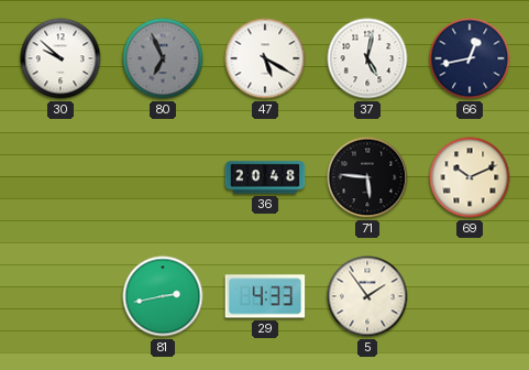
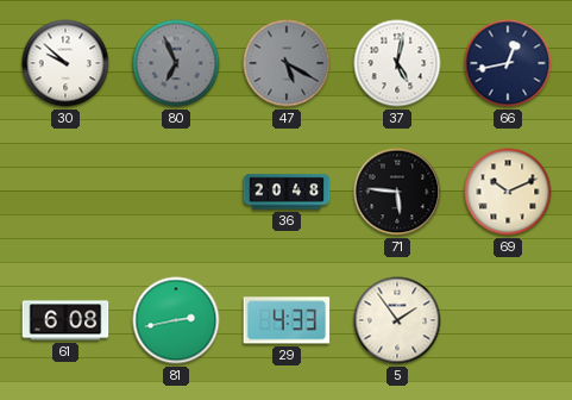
47 dial: white -> grey
61: none -> 6:08
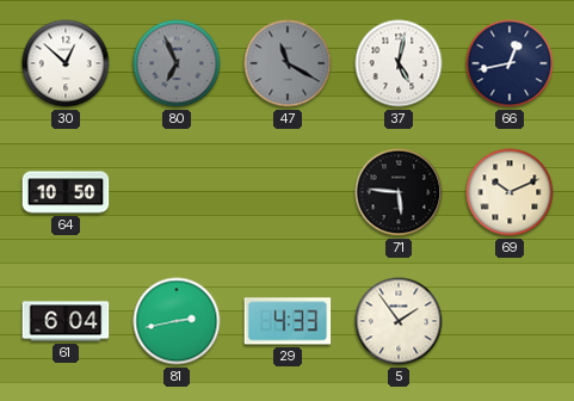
30: 9:52 -> 12:52
47: 5:20 -> 11:20
64: none -> 10:50
36: 20:48 -> none
61: 6:08 -> 6:04
